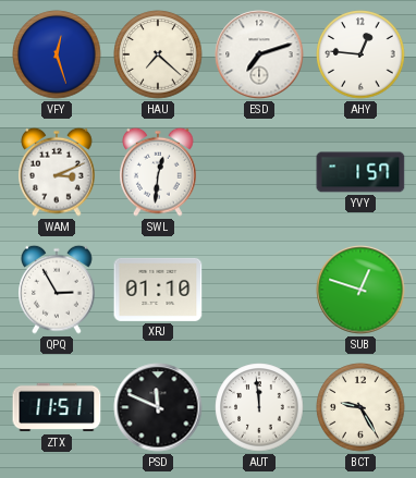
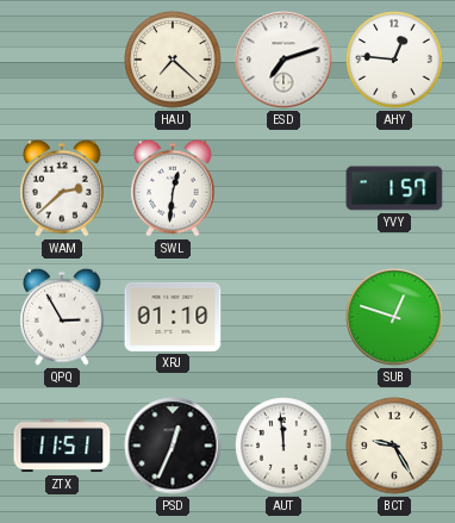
VFY: 12:27 -> none
WAM: 3:11 -> 2:38
PSD: 11:49 -> 12:34
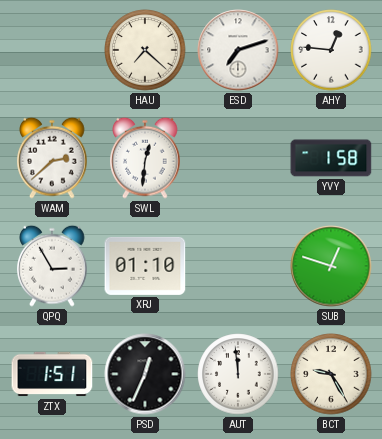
YVY: 1:57 -> 1:58
ZTX: 11:51 -> 1:51
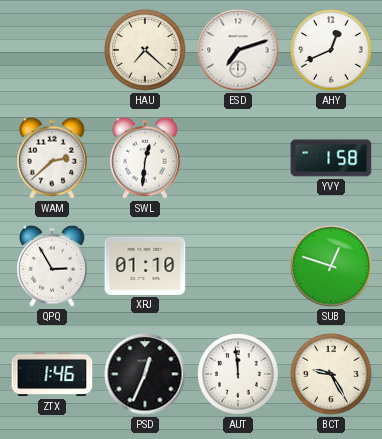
AHY: 12:46 -> 12:41
ZTX: 1:51 -> 1:46
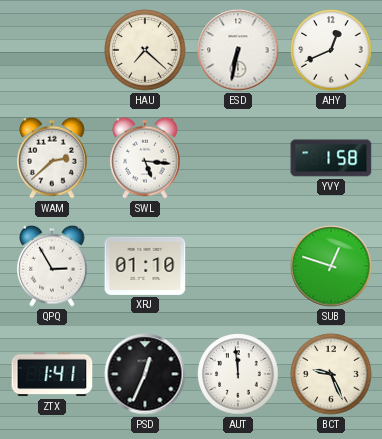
ESD: 7:12 -> 6:32
SWL: 12:31 -> 5:16
ZTX: 1:46 -> 1:41
BCT: 9:25 -> 9:26
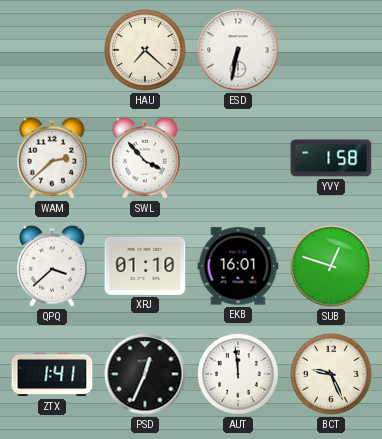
AHY: 12:41 -> none
SWL: 5:16 -> 3:53
QPQ: 2:55 -> 3:38
EKB: none -> 16:01
